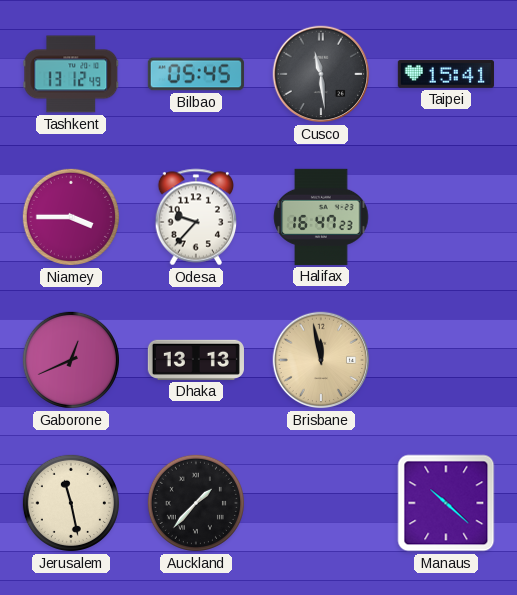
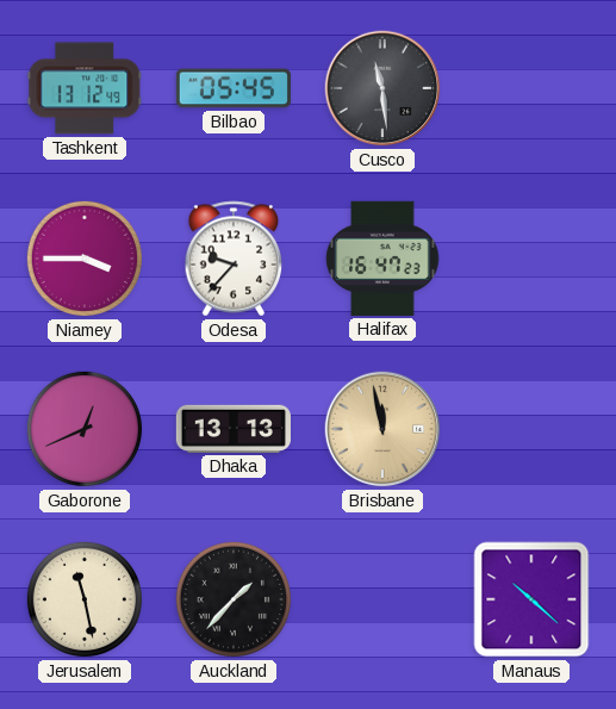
Taipei: 15:41 -> none
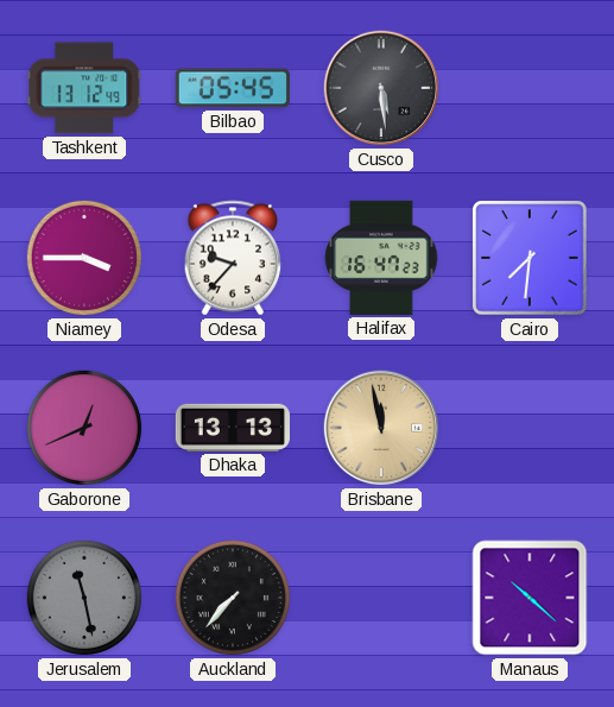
Cusco: 11:29 -> 5:29
Cairo: none -> 7:31
Jerusalem dial: cream -> grey
Auckland: 1:37 -> 7:37
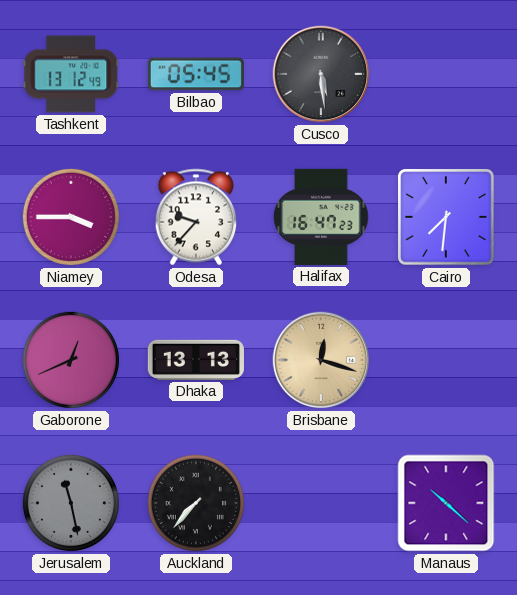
Brisbane: 11:58 -> 12:18
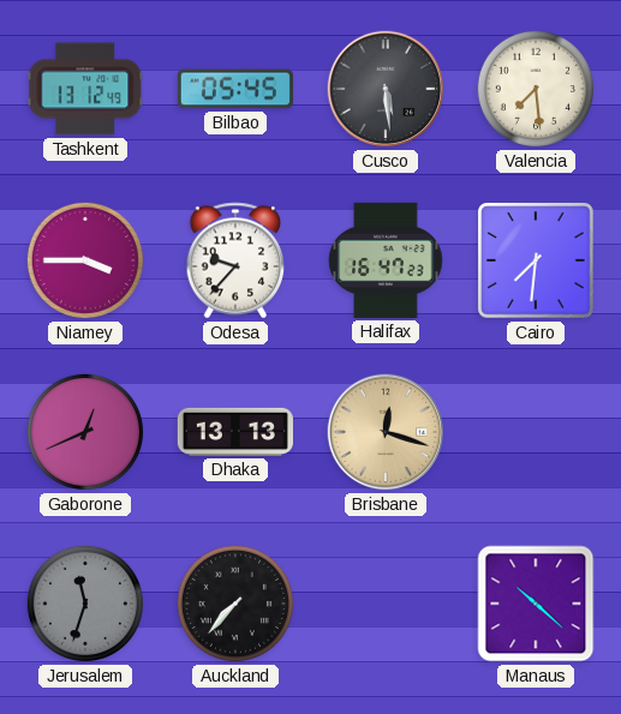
Valencia: none -> 7:29
Jerusalem: 11:28 -> 11:33
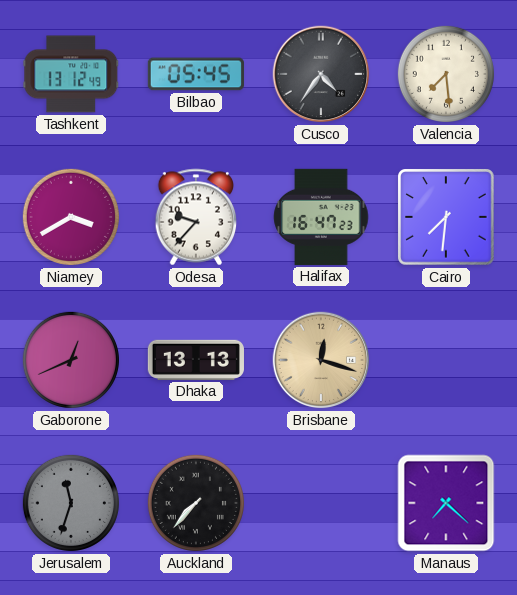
Cusco: 5:29 -> 4:36
Niamey: 3:45 -> 3:40
Manaus: 10:22 -> 7:22
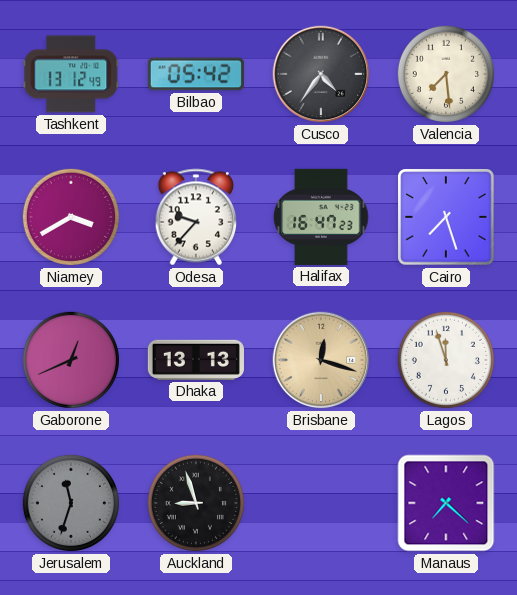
Bilbao: 05:45 -> 05:42
Cairo: 7:31 -> 7:27
Lagos: none -> 11:57
Auckland: 7:37 -> 8:57
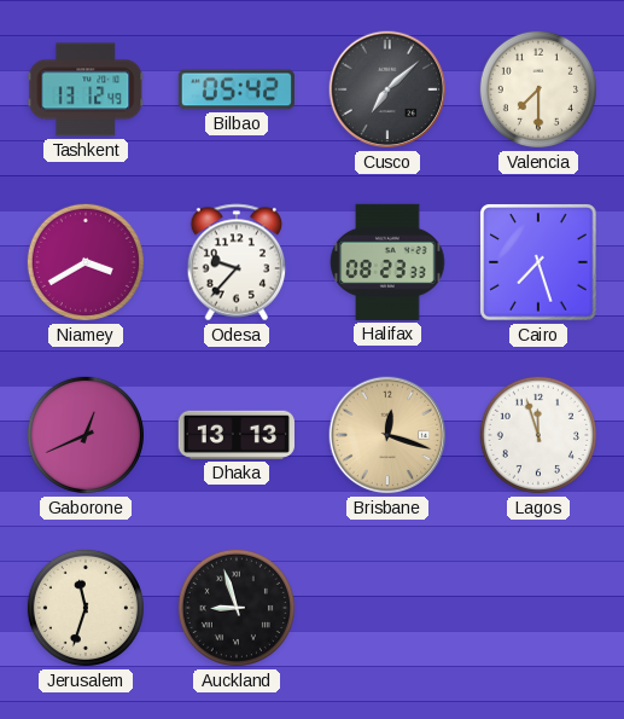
Cusco: 4:36 -> 7:08
Valencia: 7:29 -> 7:30
Halifax: 16:47 -> 08:23
Jerusalem dial: grey -> cream
Manaus: 7:22 -> none
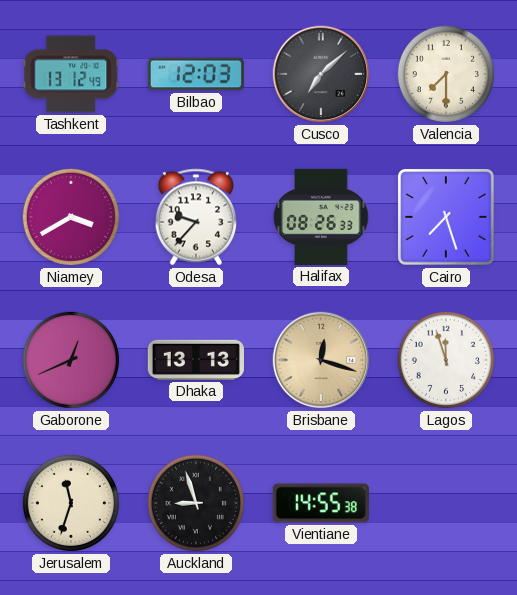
Bilbao: 05:42 -> 12:03
Halifax: 08:23 -> 08:26
Vientiane: none -> 14:55
